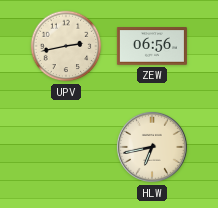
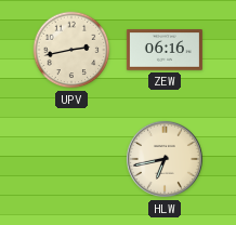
ZEW: 06:56 -> 06:16
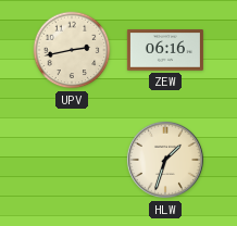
HLW: 6:43 -> 1:33
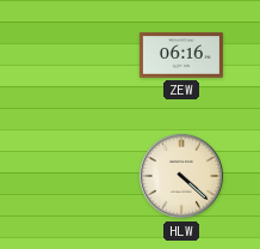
UPV: 2:43 -> none
HLW: 1:33 -> 4:22
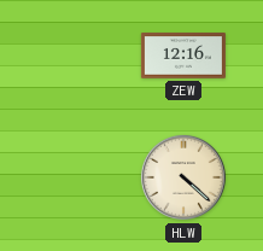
ZEW: 06:16 -> 12:16
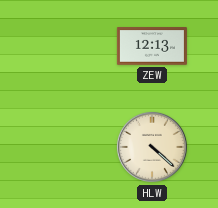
ZEW: 12:16 -> 12:13
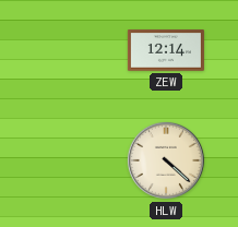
ZEW: 12:13 -> 12:14
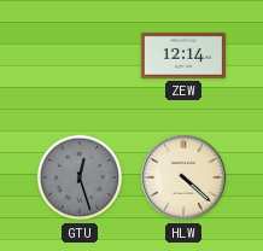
GTU: none -> 12:27
